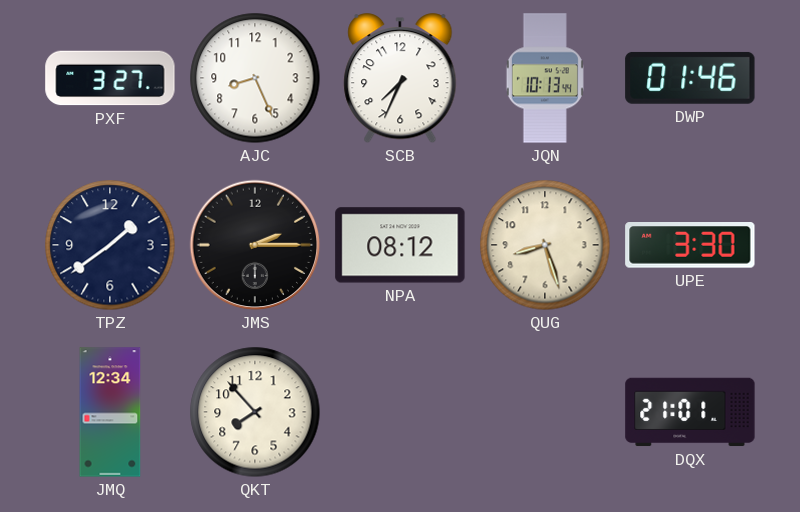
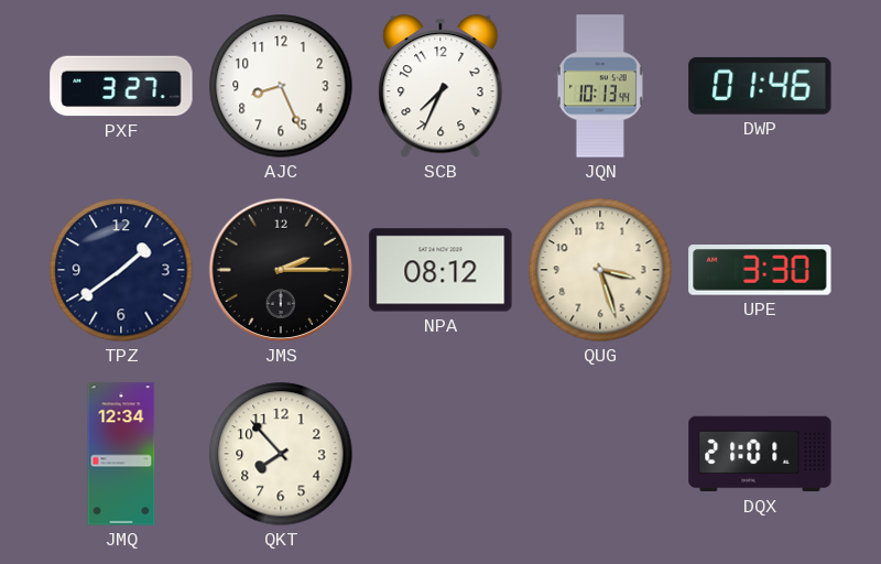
QUG: 8:27 -> 3:27
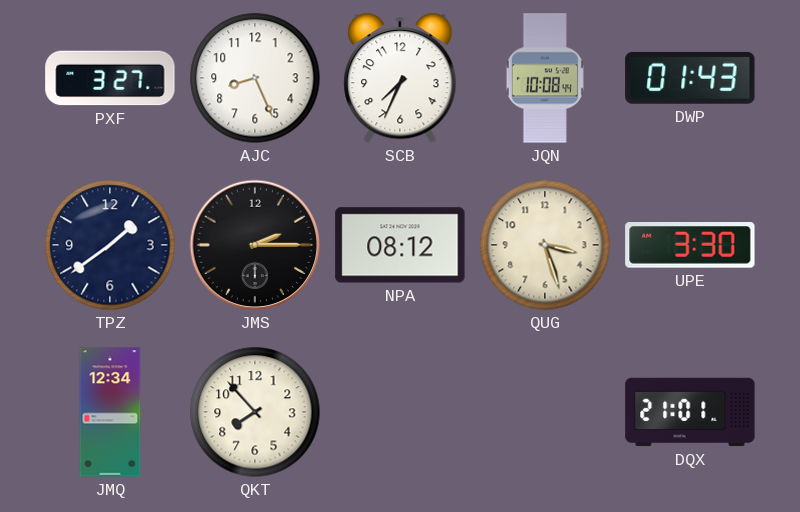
JQN: 10:13 -> 10:08
DWP: 01:46 -> 01:43
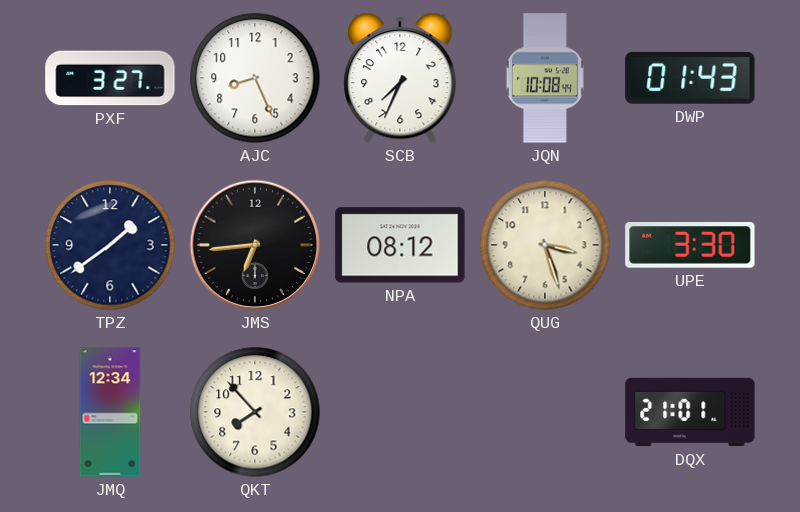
JMS: 2:15 -> 6:44
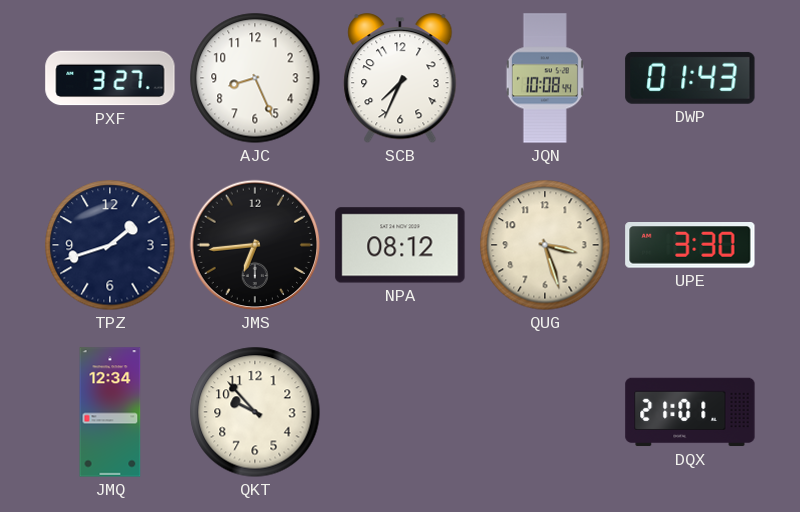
TPZ: 1:39 -> 1:42
QKT: 7:53 -> 9:53
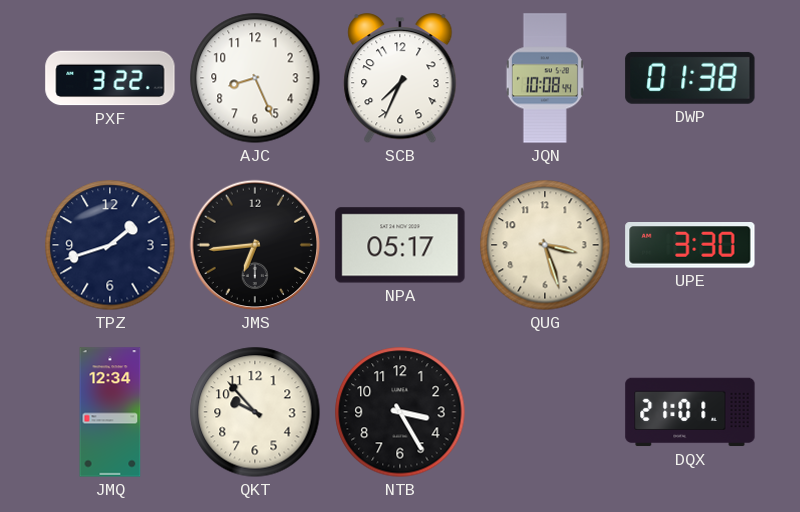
PXF: 3:27 -> 3:22
DWP: 01:43 -> 01:38
NPA: 08:12 -> 05:17
NTB: none -> 3:25
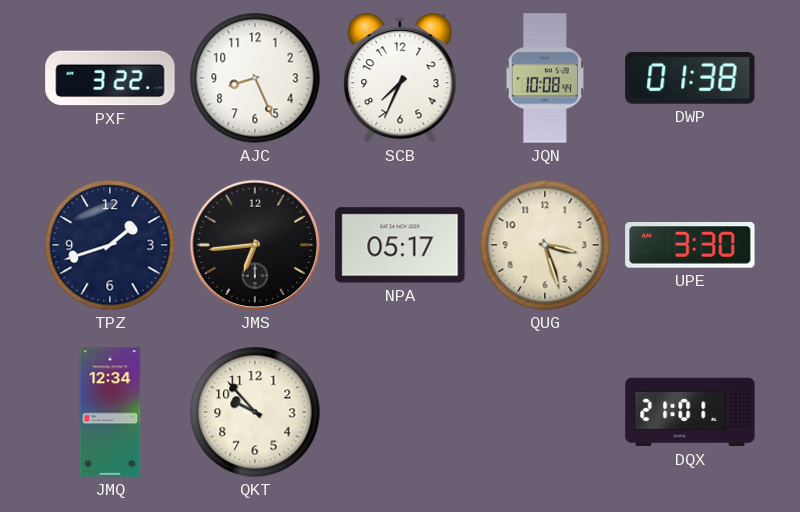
NTB: 3:25 -> none
